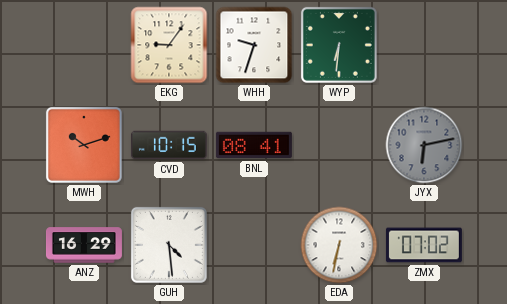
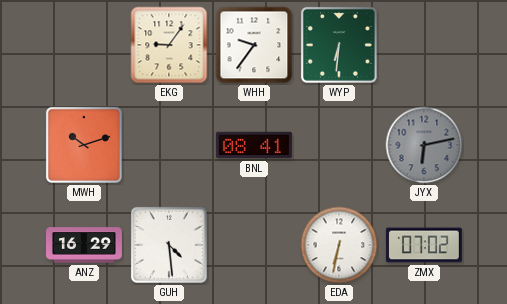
WHH: 9:33 -> 9:36
CVD: 10:15 -> none
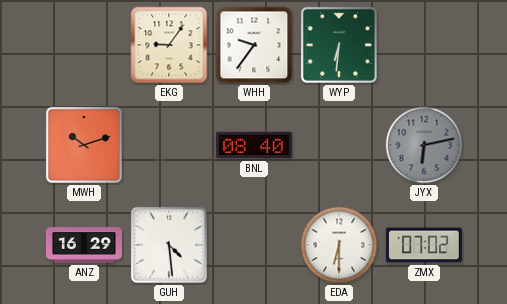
BNL: 08:41 -> 08:40
EDA: 6:32 -> 6:30
